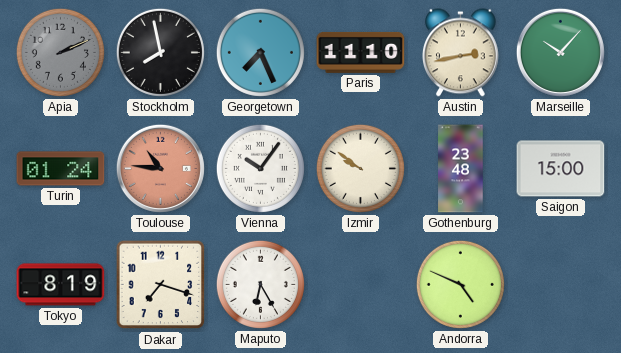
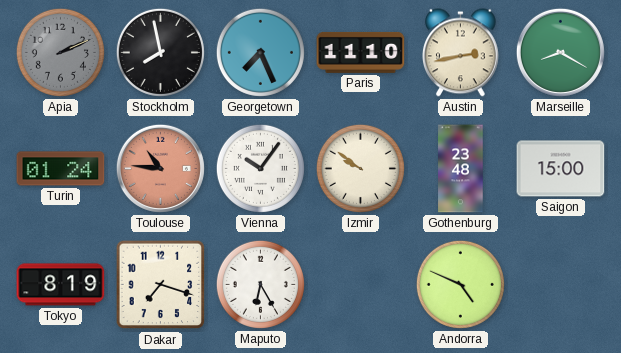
Marseille: 10:07 -> 8:20
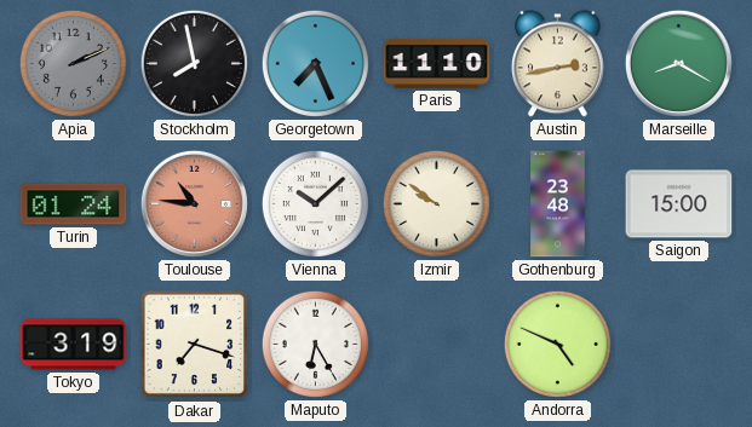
Vienna: 10:06 -> 10:08
Tokyo: 8:19 -> 3:19
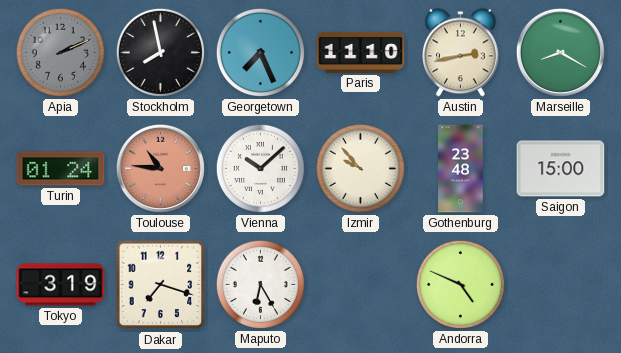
Izmir: 9:51 -> 9:53
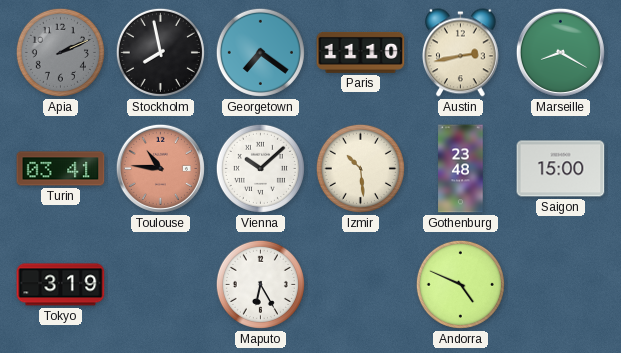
Georgetown: 7:26 -> 7:21
Turin: 01:24 -> 03:41
Izmir: 9:53 -> 10:29
Dakar: 7:18 -> none
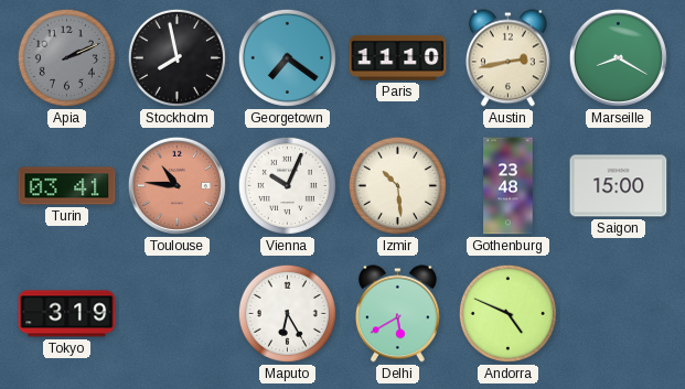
Vienna: 10:08 -> 10:04
Delhi: none -> 5:40
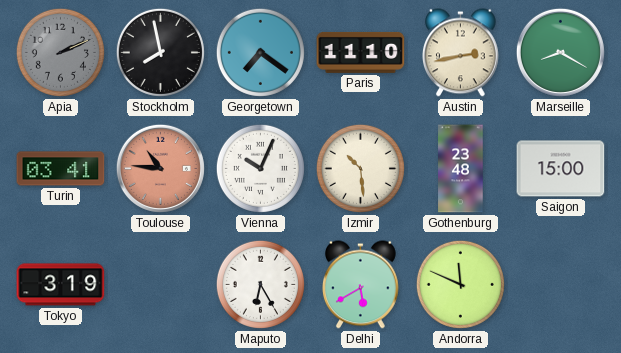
Andorra: 4:49 -> 11:49
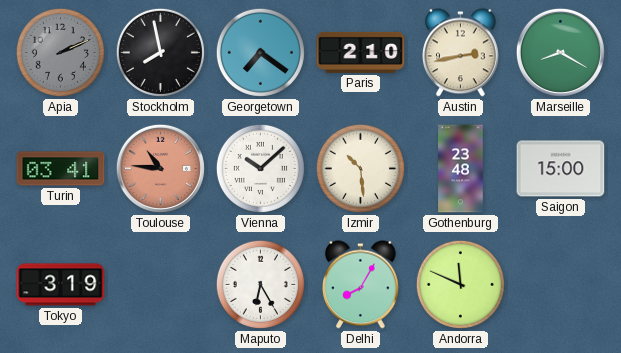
Paris: 11:10 -> 2:10
Vienna: 10:04 -> 10:08
Delhi: 5:40 -> 8:05
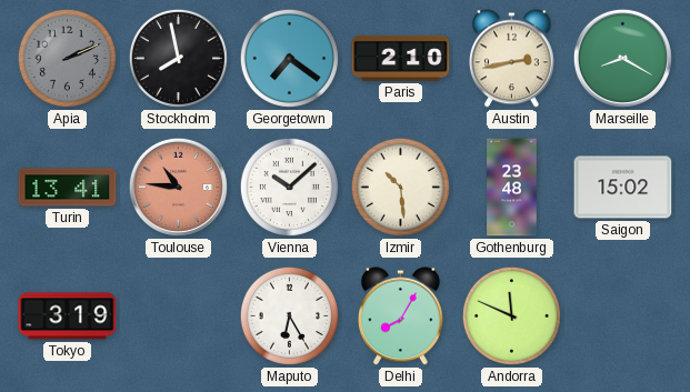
Turin: 03:41 -> 13:41
Saigon: 15:00 -> 15:02
